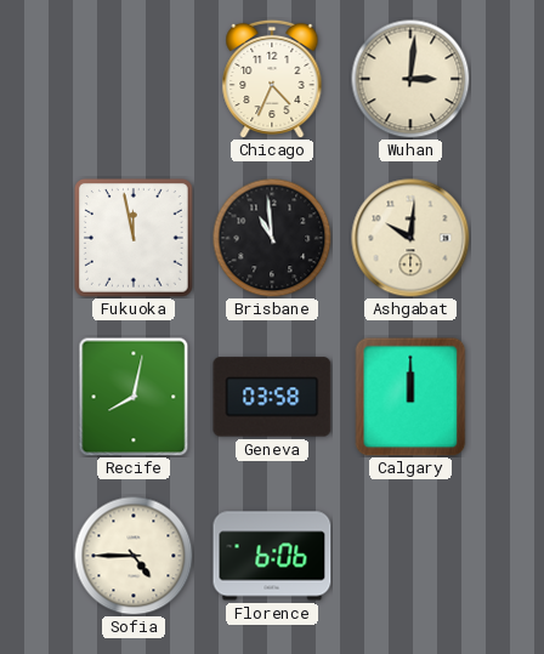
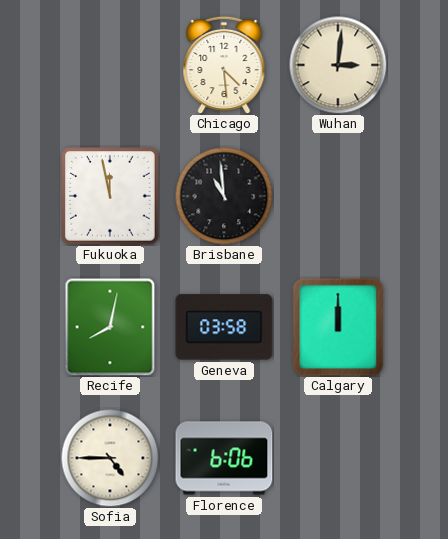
Chicago: 4:34 -> 4:29
Ashgabat: 10:01 -> none
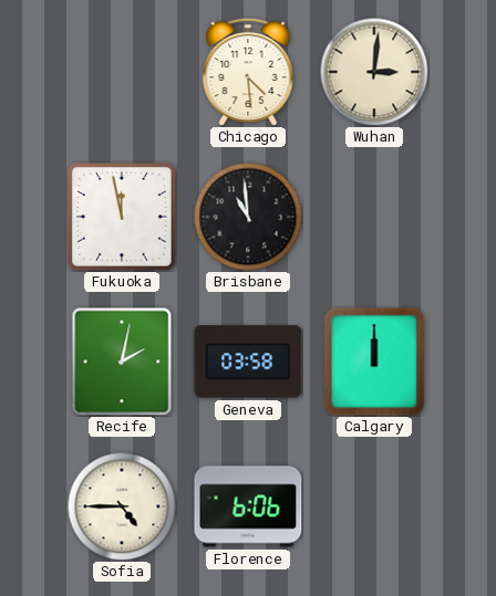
Recife: 8:02 -> 2:02
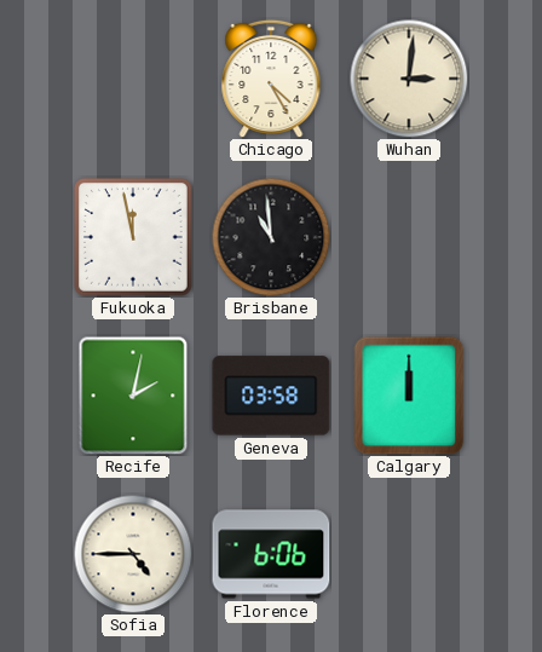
Chicago: 4:29 -> 4:25
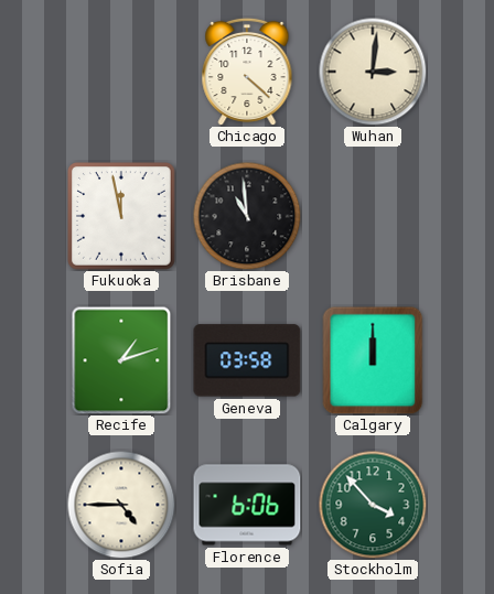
Chicago: 4:25 -> 4:22
Recife: 2:02 -> 1:12
Stockholm: none -> 3:53
